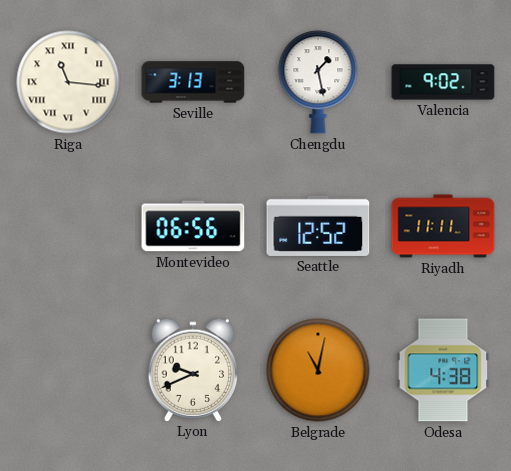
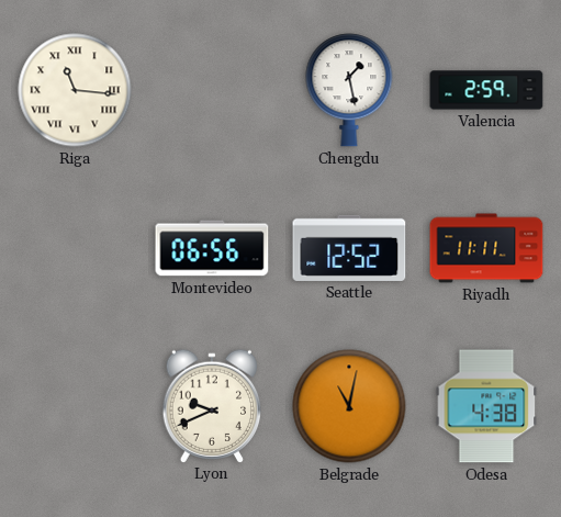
Seville: 3:13 -> none
Valencia: 9:02 -> 2:59
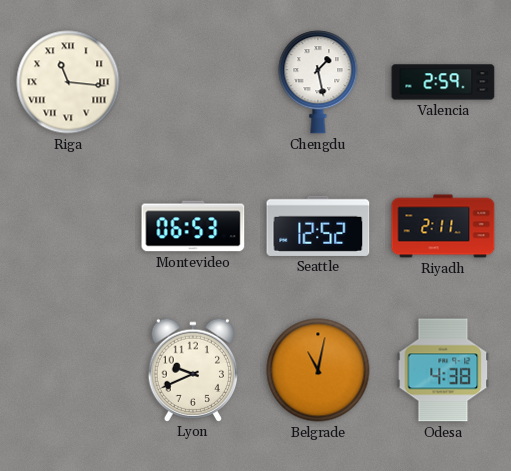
Montevideo: 06:56 -> 06:53
Riyadh: 11:11 -> 2:11
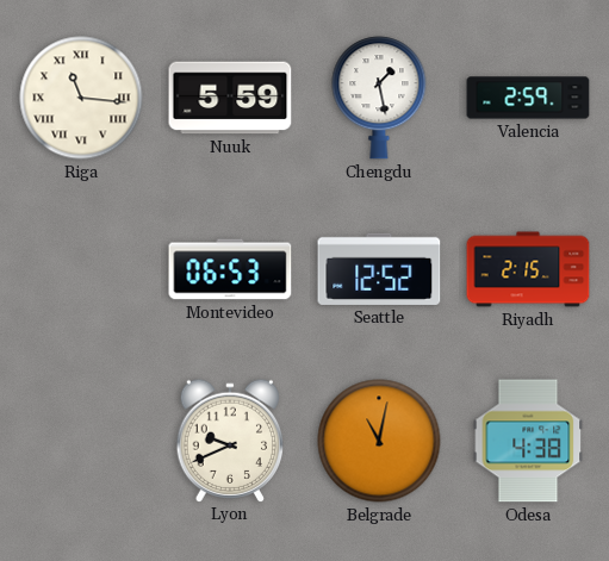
Nuuk: none -> 5:59
Riyadh: 2:11 -> 2:15
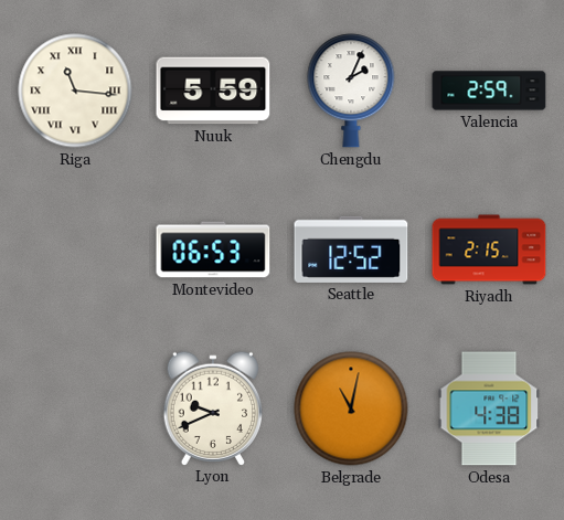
Chengdu: 1:28 -> 2:04
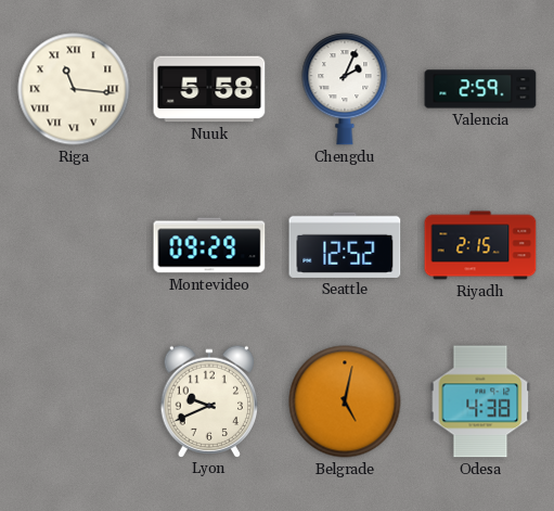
Nuuk: 5:59 -> 5:58
Montevideo: 06:53 -> 09:29
Belgrade: 11:02 -> 5:02
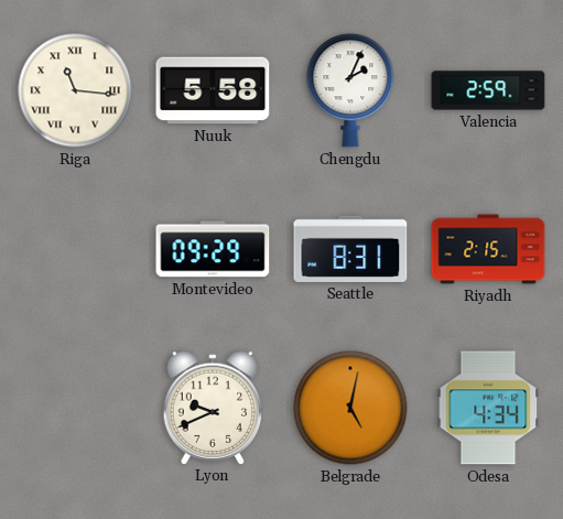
Seattle: 12:52 -> 8:31
Odesa: 4:38 -> 4:34
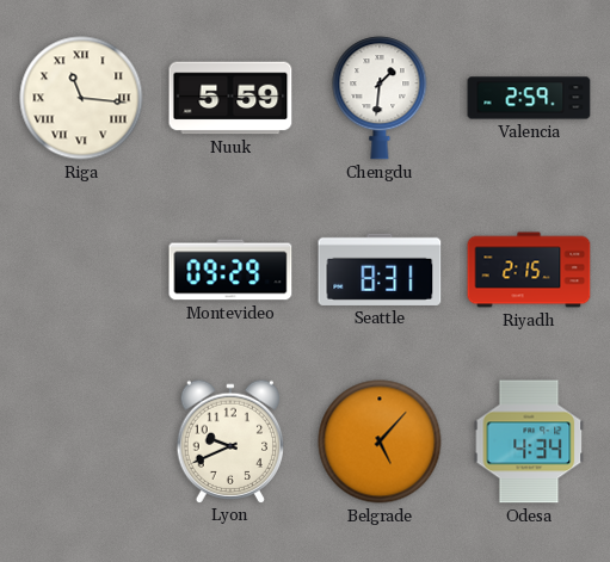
Nuuk: 5:58 -> 5:59
Chengdu: 2:04 -> 1:31
Belgrade: 5:02 -> 5:07
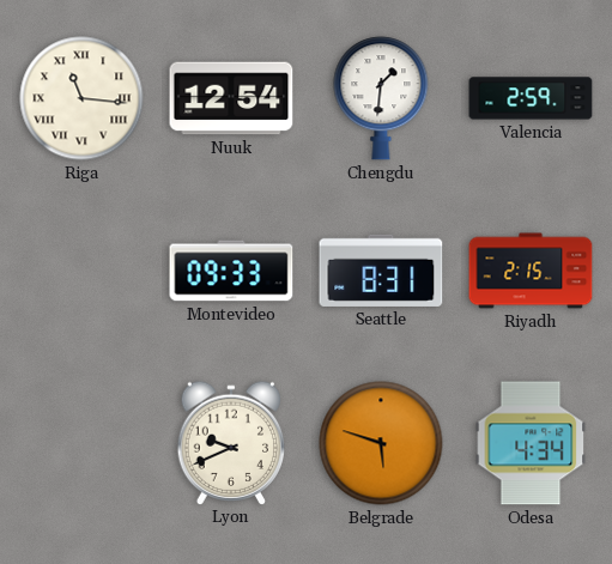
Nuuk: 5:59 -> 12:54
Montevideo: 09:29 -> 09:33
Belgrade: 5:07 -> 5:48
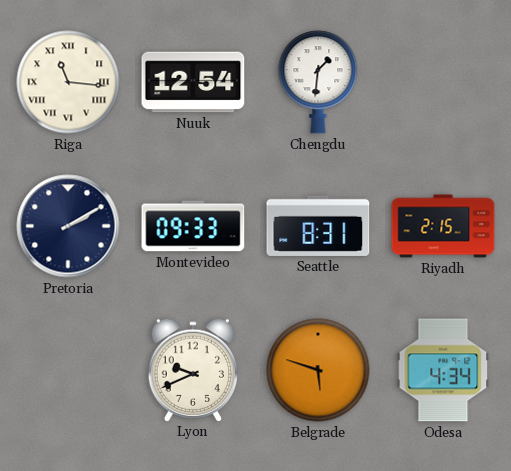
Valencia: 2:59 -> none
Pretoria: none -> 2:10
